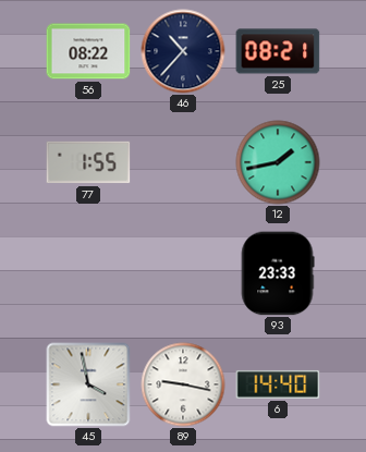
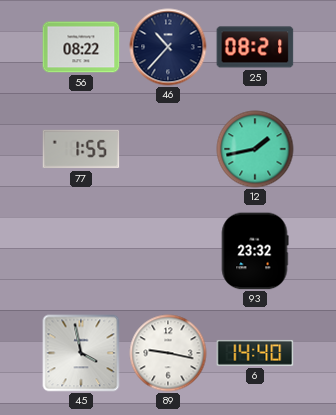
93: 23:33 -> 23:32
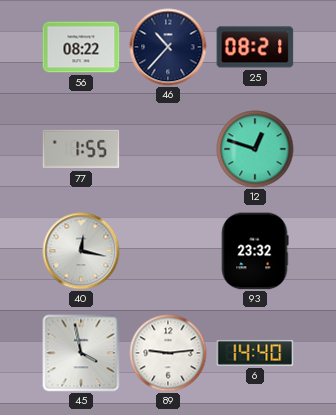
12: 1:43 -> 12:48
40: none -> 12:17
89: 9:17 -> 9:14
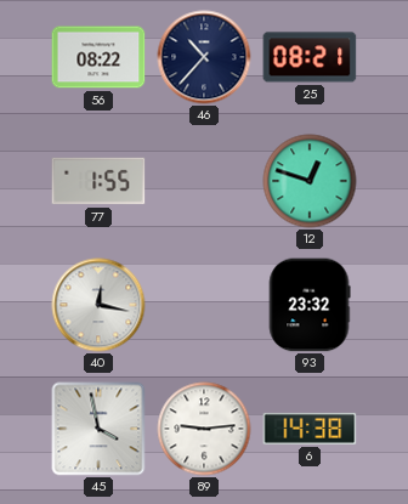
6: 14:40 -> 14:38
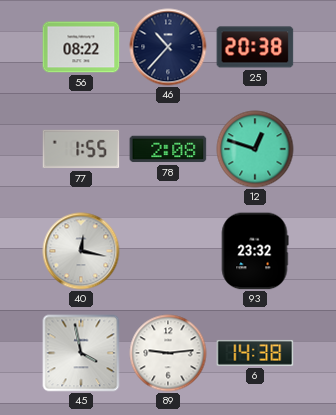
25: 08:21 -> 20:38
78: none -> 2:08
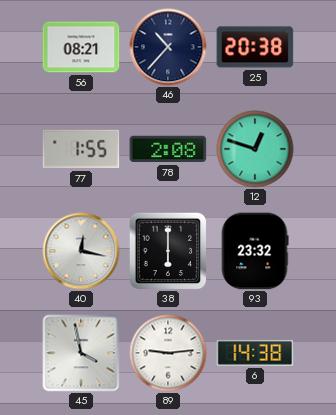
56: 08:22 -> 08:21
38: none -> 6:00
